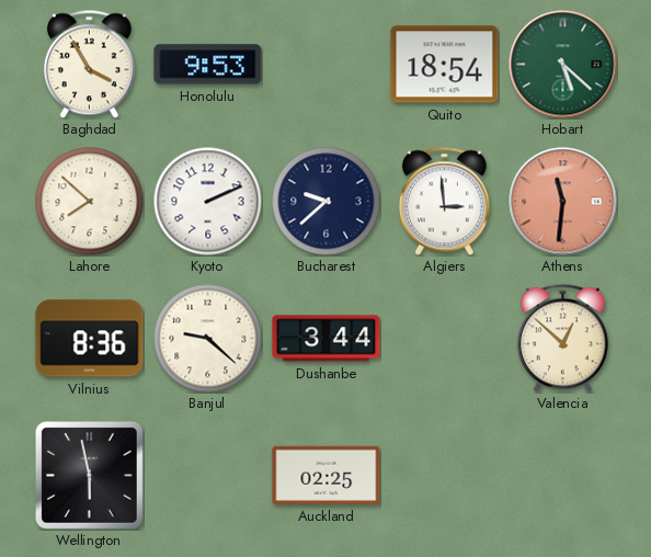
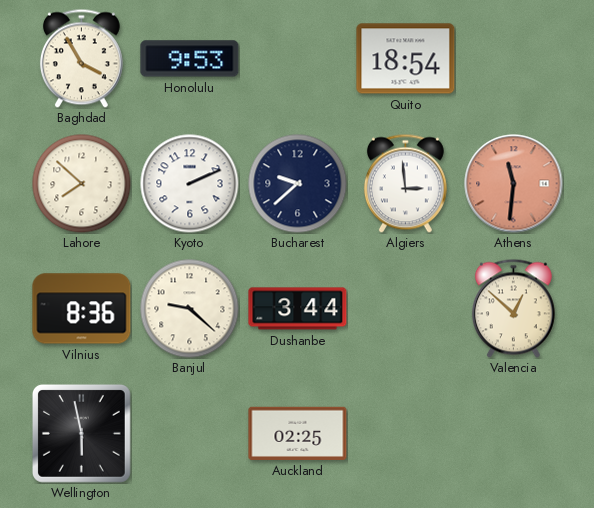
Hobart: 5:22 -> none
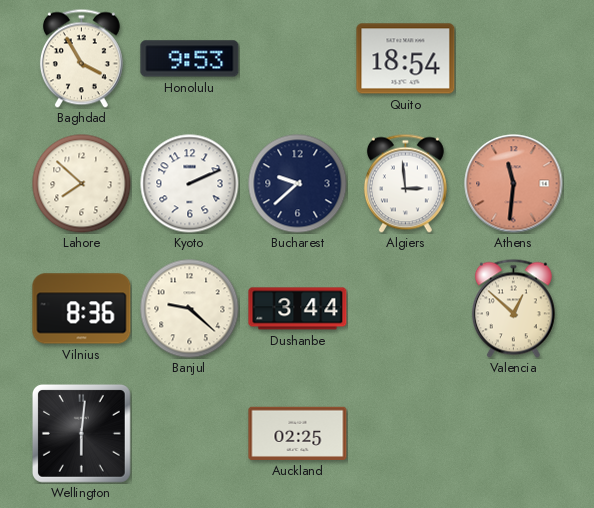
Wellington: 5:58 -> 6:01
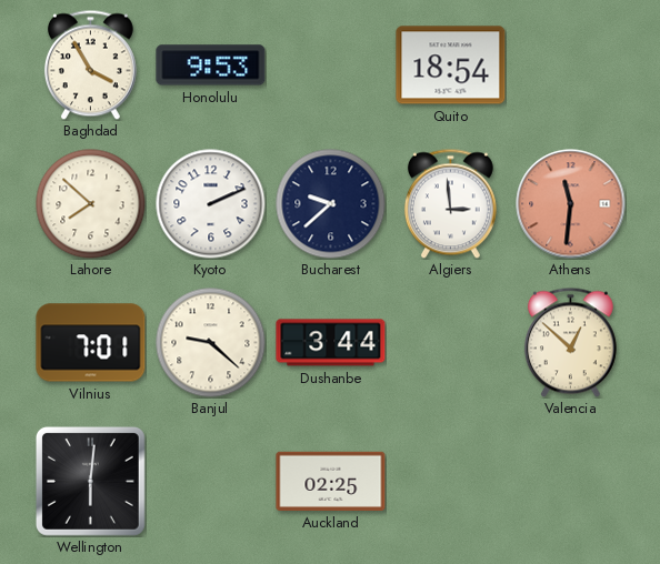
Vilnius: 8:36 -> 7:01
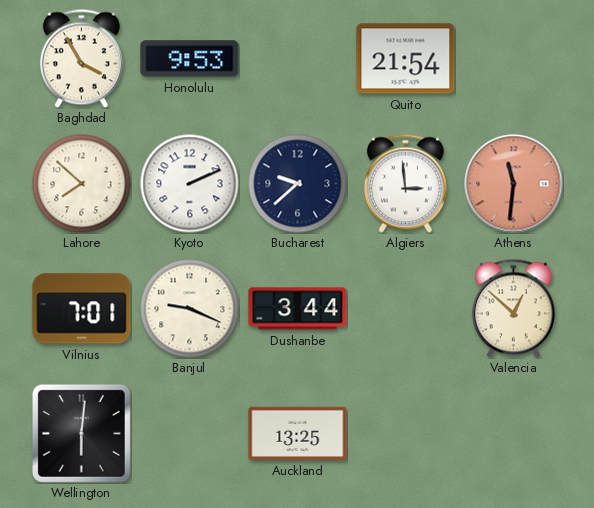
Quito: 18:54 -> 21:54
Banjul: 9:22 -> 9:19
Auckland: 02:25 -> 13:25
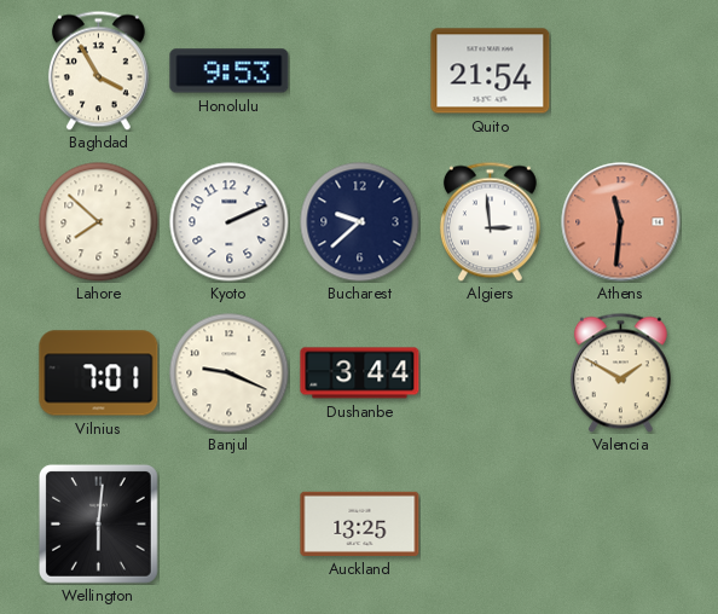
Valencia: 12:52 -> 1:50
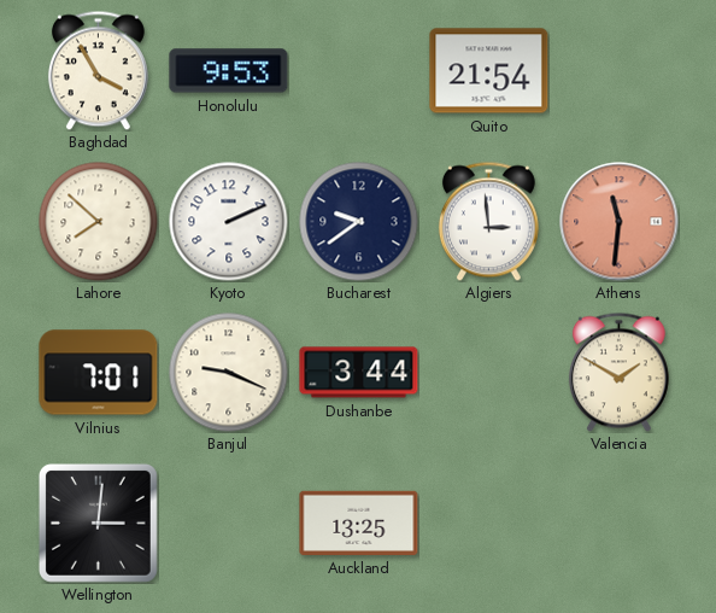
Bucharest: 9:38 -> 9:39
Wellington: 6:01 -> 3:01
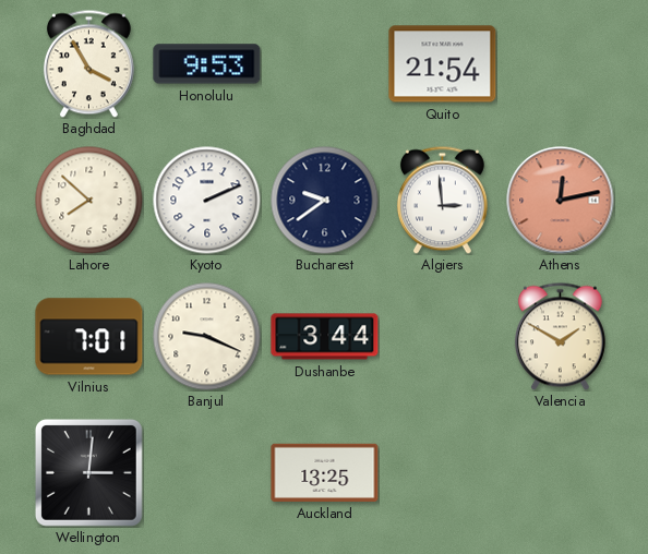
Athens: 11:31 -> 12:13
